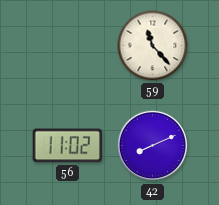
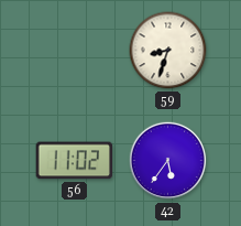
59: 11:23 -> 8:33
42: 8:11 -> 5:36
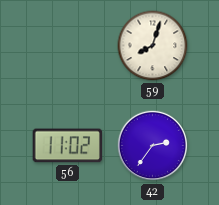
59: 8:33 -> 8:03
42: 5:36 -> 2:36
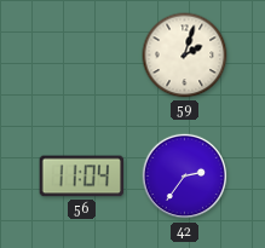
59: 8:03 -> 2:03
56: 11:02 -> 11:04
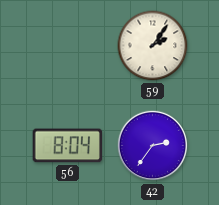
59: 2:03 -> 2:06
56: 11:04 -> 8:04
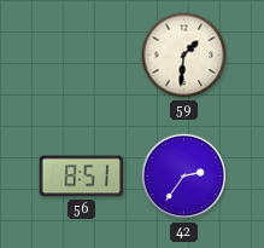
59: 2:06 -> 1:31
56: 8:04 -> 8:51
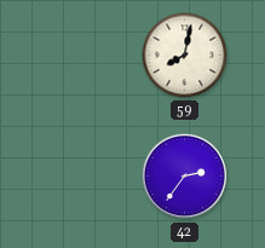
59: 1:31 -> 8:02
56: 8:51 -> none
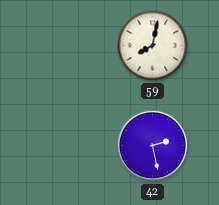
42: 2:36 -> 2:28
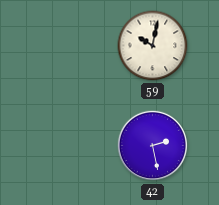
59: 8:02 -> 10:02
